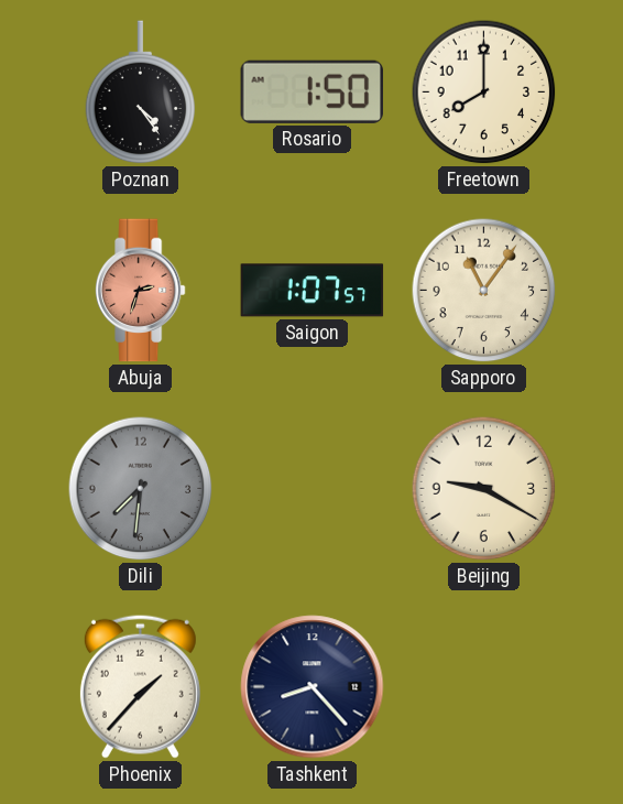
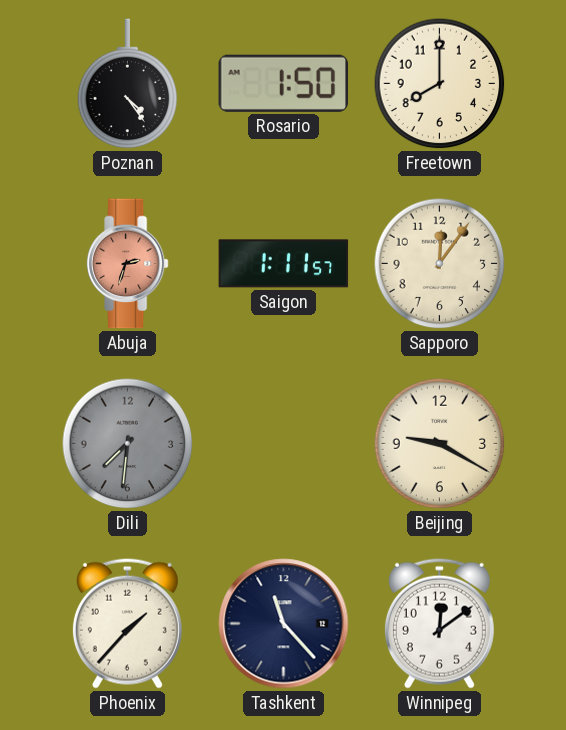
Saigon: 1:07 -> 1:11
Sapporo: 11:06 -> 12:06
Tashkent: 8:23 -> 11:23
Winnipeg: none -> 12:09
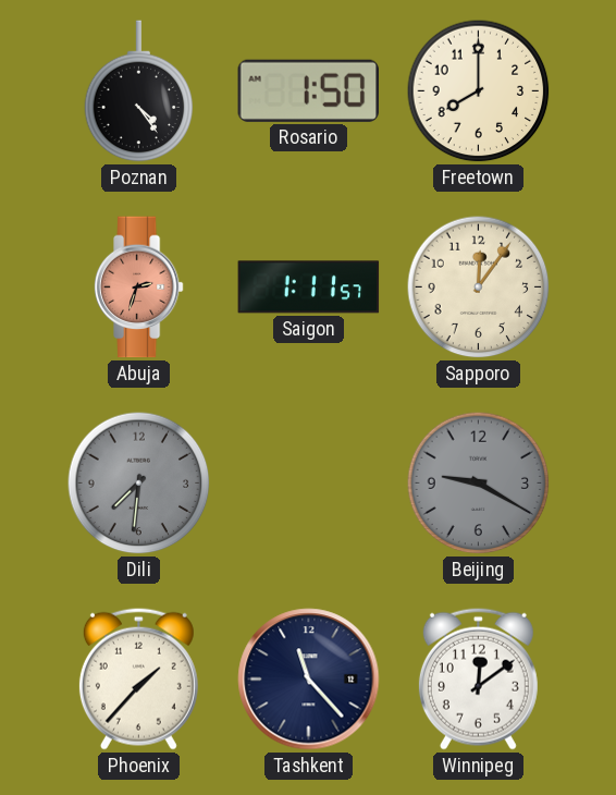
Beijing dial: cream -> grey
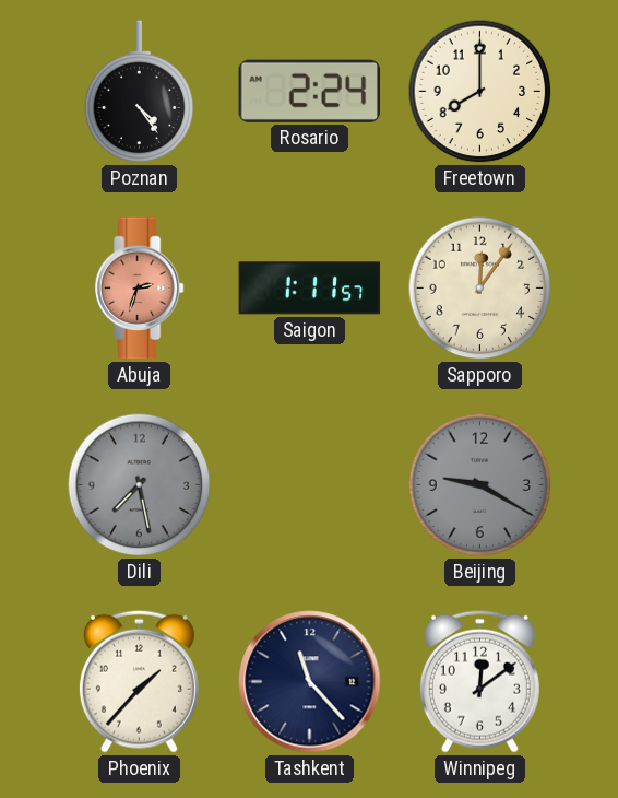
Rosario: 1:50 -> 2:24
Dili: 7:31 -> 7:28
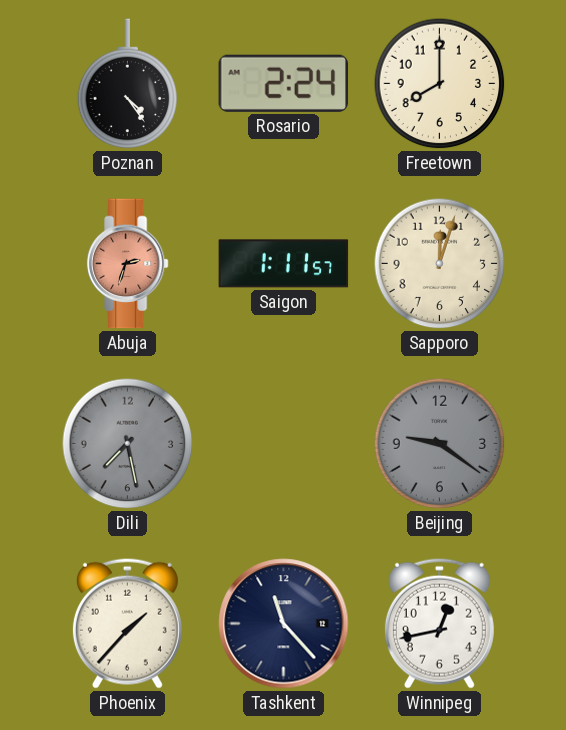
Sapporo: 12:06 -> 12:03
Beijing: 9:20 -> 9:21
Winnipeg: 12:09 -> 12:43
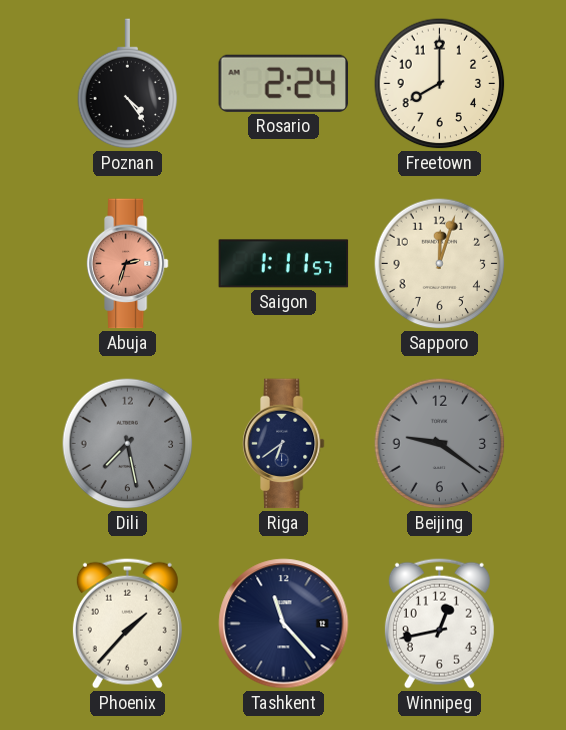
Riga: none -> 6:39
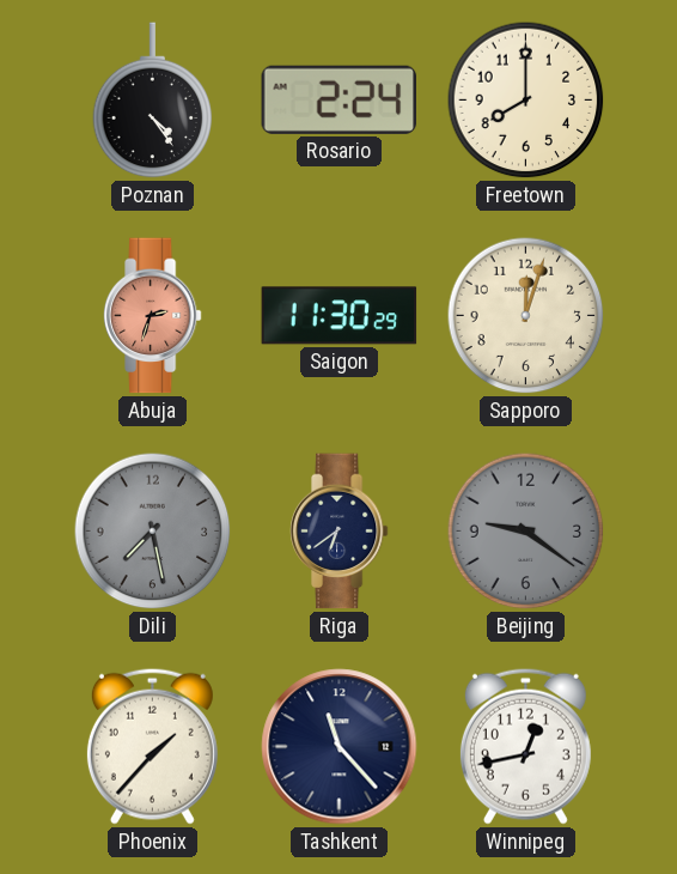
Saigon: 1:11 -> 11:30
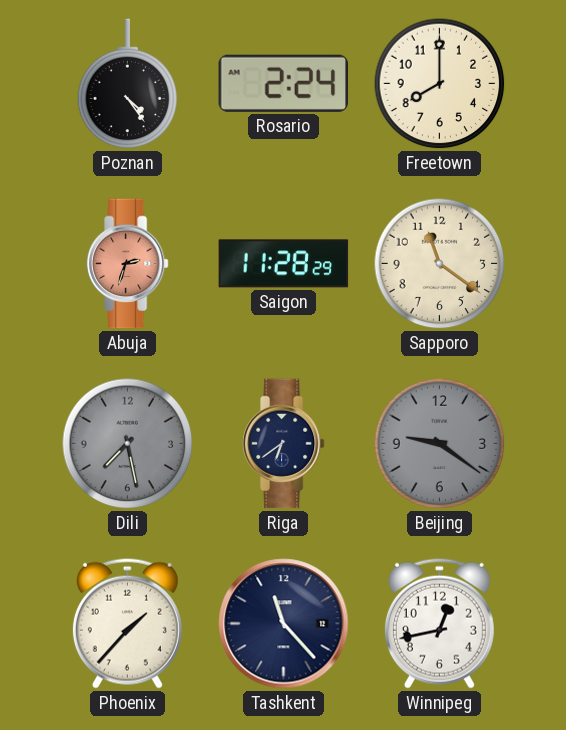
Saigon: 11:30 -> 11:28
Sapporo: 12:03 -> 11:21
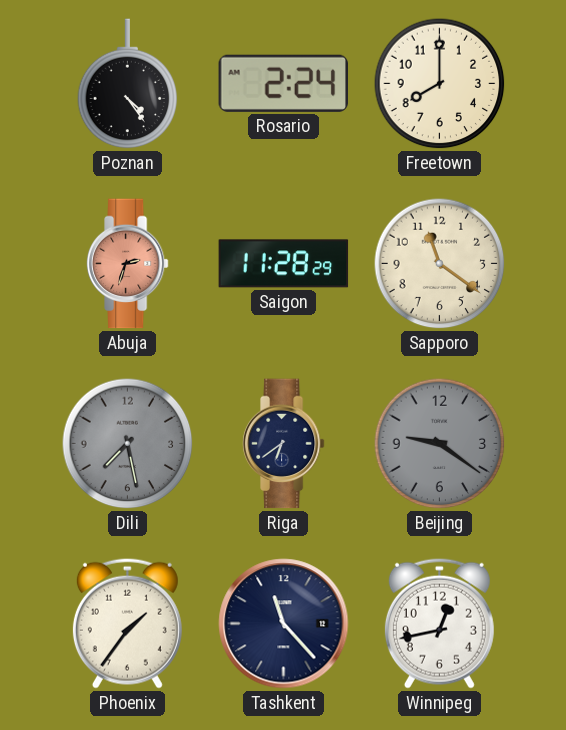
Phoenix: 1:37 -> 1:36
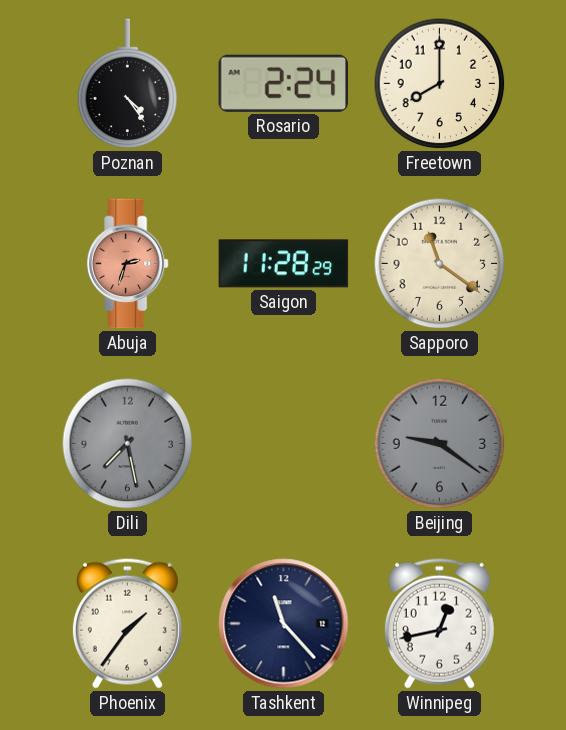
Riga: 6:39 -> none
